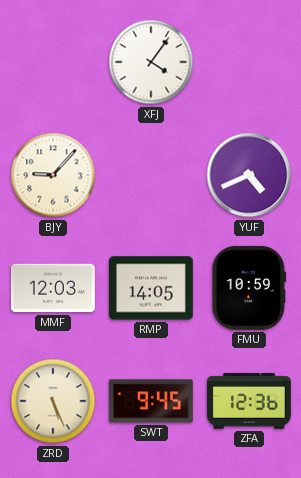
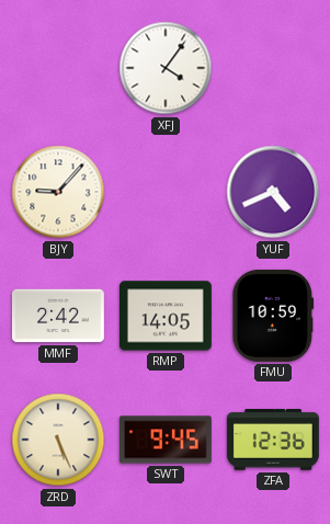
MMF: 12:03 -> 2:42
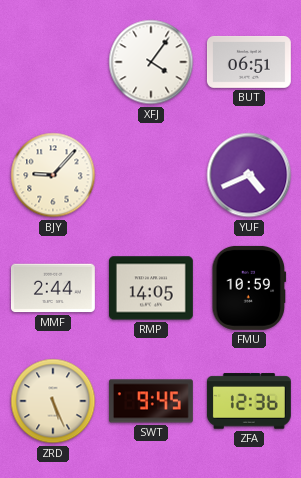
BUT: none -> 06:51
MMF: 2:42 -> 2:44
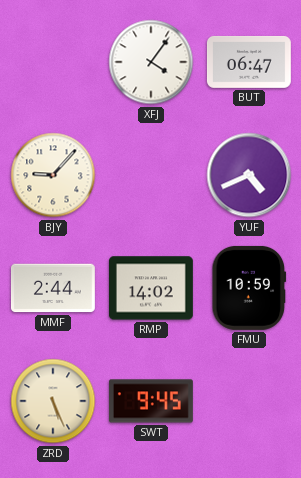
BUT: 06:51 -> 06:47
RMP: 14:05 -> 14:02
ZFA: 12:36 -> none
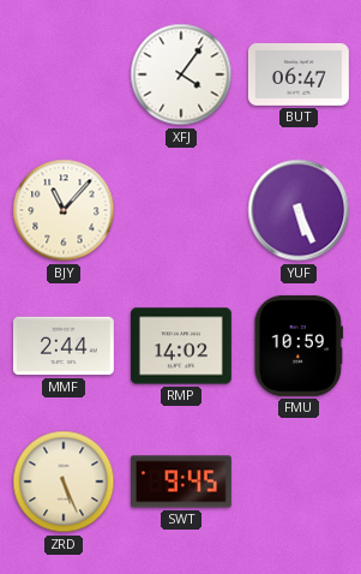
BJY: 9:07 -> 11:07
YUF: 4:41 -> 5:26
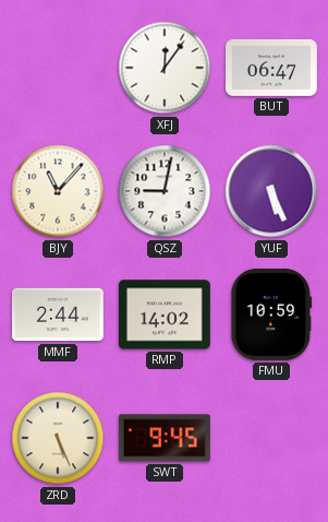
XFJ: 4:06 -> 12:06
QSZ: none -> 9:02
